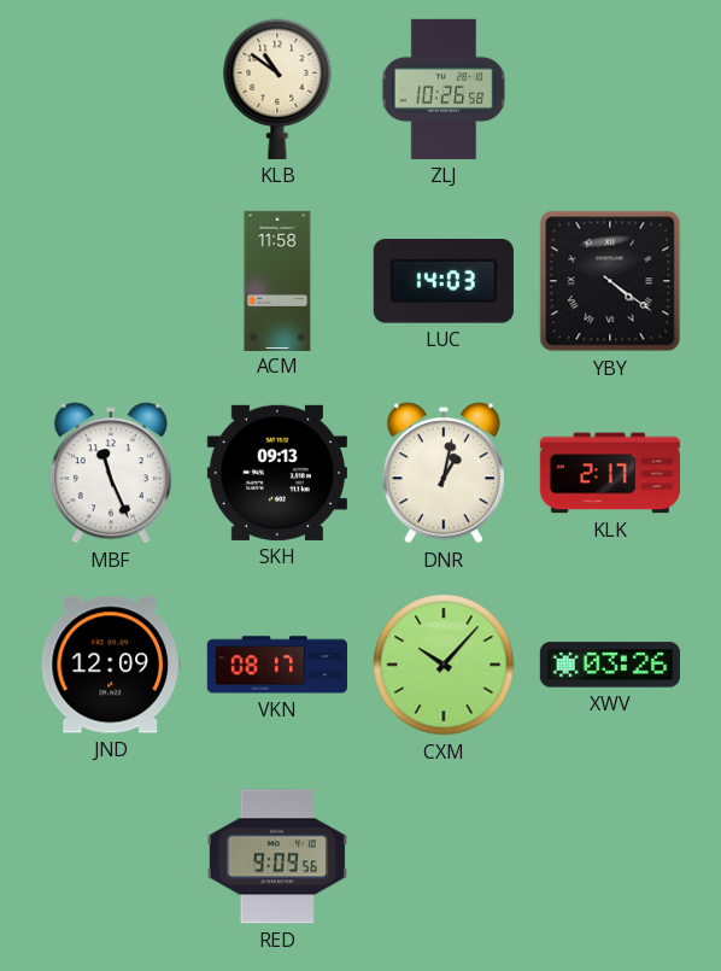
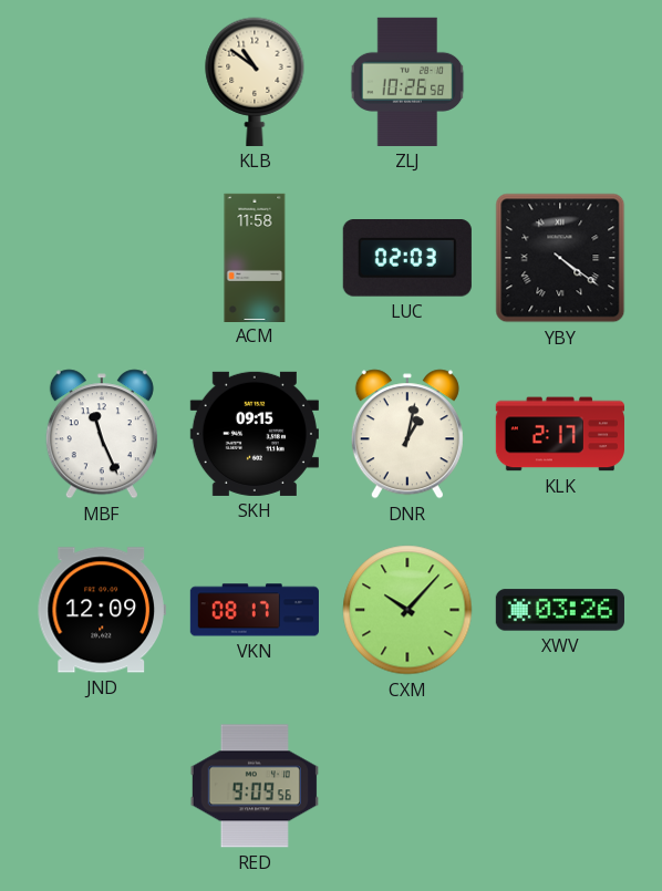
LUC: 14:03 -> 02:03
SKH: 09:13 -> 09:15
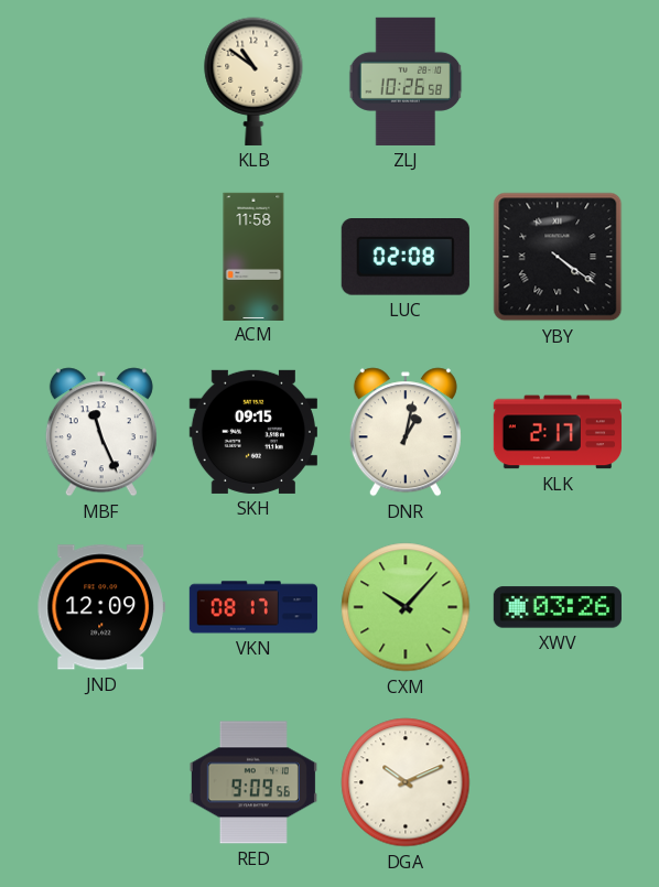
LUC: 02:03 -> 02:08
DGA: none -> 10:11
